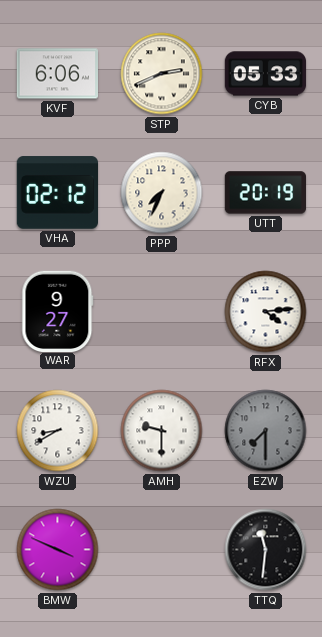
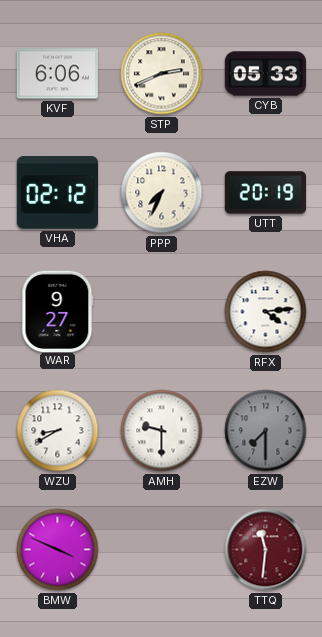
TTQ dial: black -> burgundy
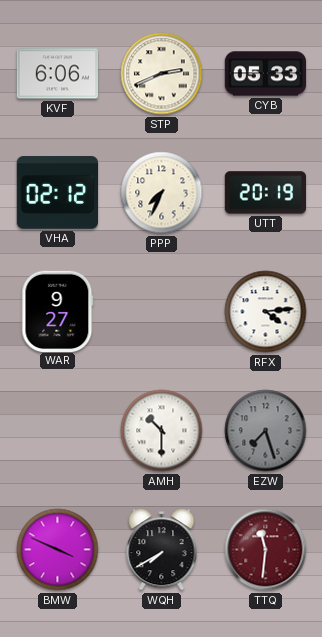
WZU: 8:40 -> none
AMH: 9:30 -> 10:30
EZW: 7:30 -> 7:27
WQH: none -> 7:40
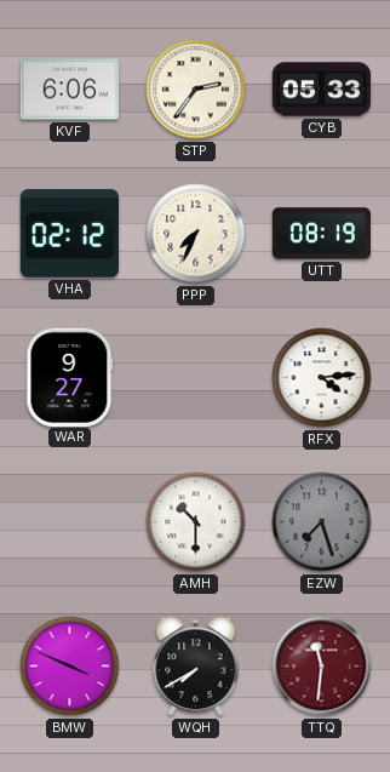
STP: 2:41 -> 2:36
UTT: 20:19 -> 08:19
